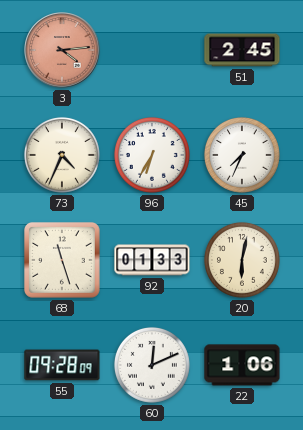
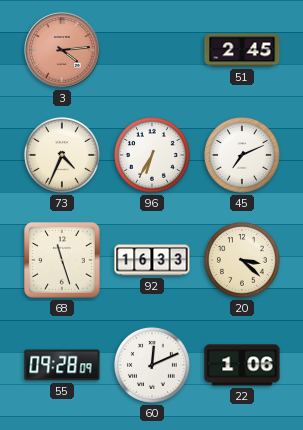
45: 7:34 -> 7:11
92: 01:33 -> 16:33
20: 6:02 -> 3:22
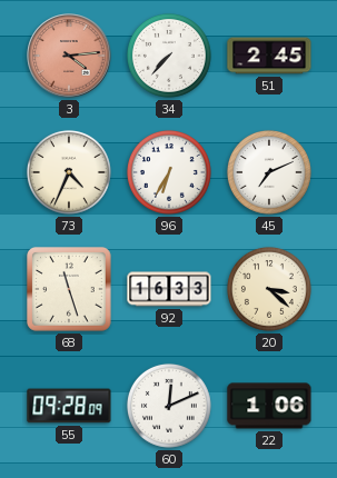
34: none -> 7:37
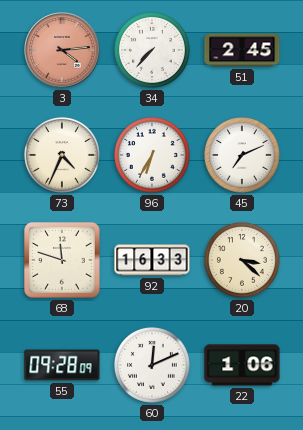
68: 11:27 -> 11:48
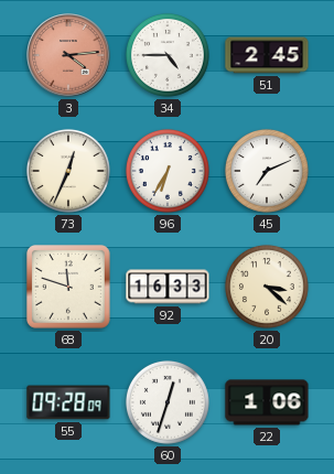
34: 7:37 -> 4:45
73: 4:34 -> 12:34
60: 12:11 -> 12:33
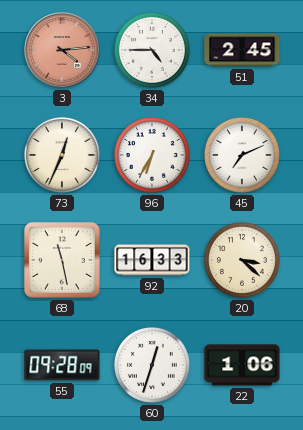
68: 11:48 -> 11:28
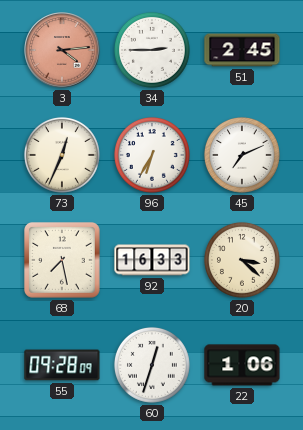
34: 4:45 -> 2:45
68: 11:28 -> 7:28
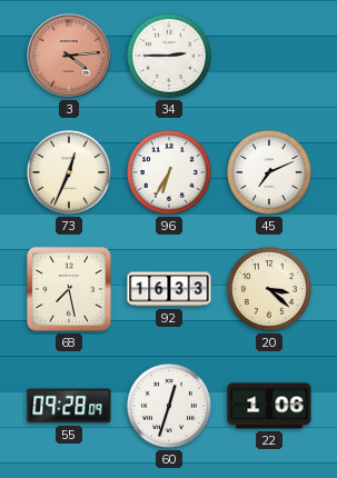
51: 2:45 -> none
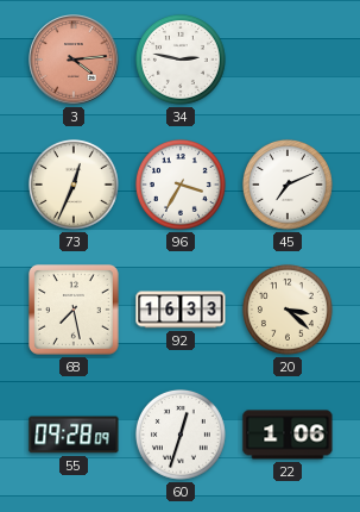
34: 2:45 -> 2:47
96: 6:35 -> 3:35
